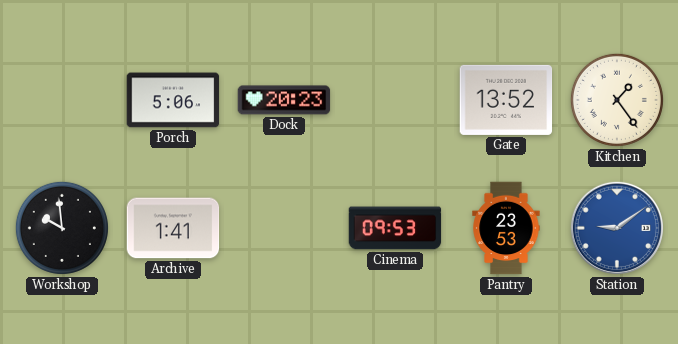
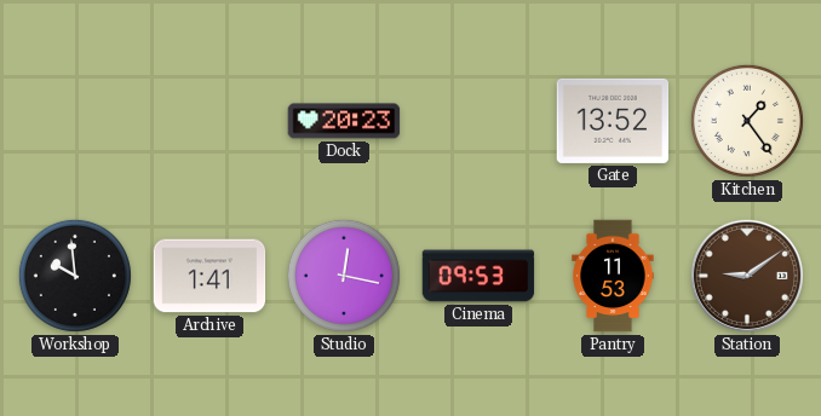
Porch: 5:06 -> none
Studio: none -> 12:17
Pantry: 23:53 -> 11:53
Station dial: blue -> brown
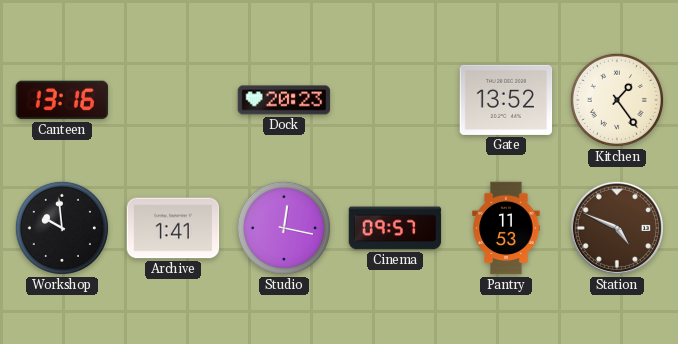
Canteen: none -> 13:16
Cinema: 09:53 -> 09:57
Station: 9:09 -> 4:49
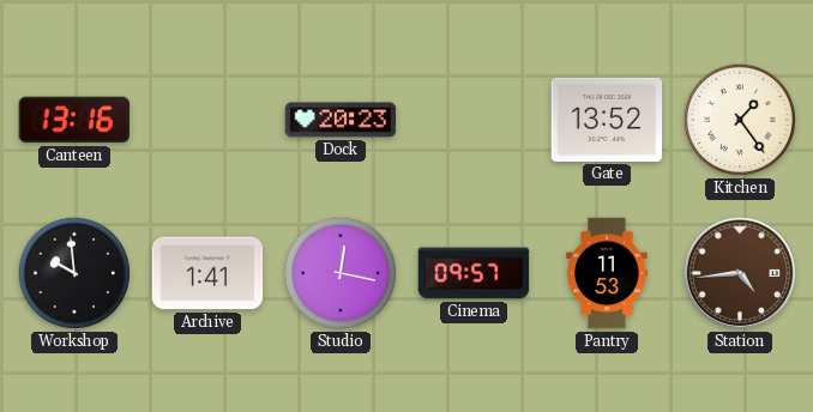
Station: 4:49 -> 4:44
